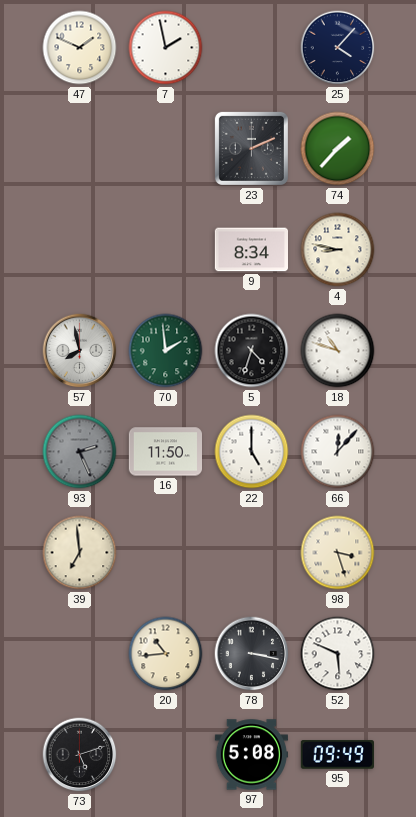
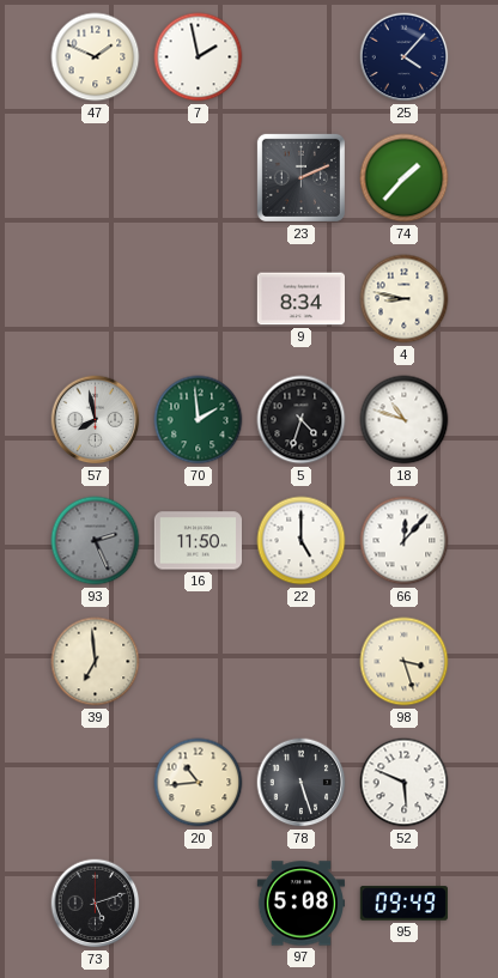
78: 3:17 -> 5:27
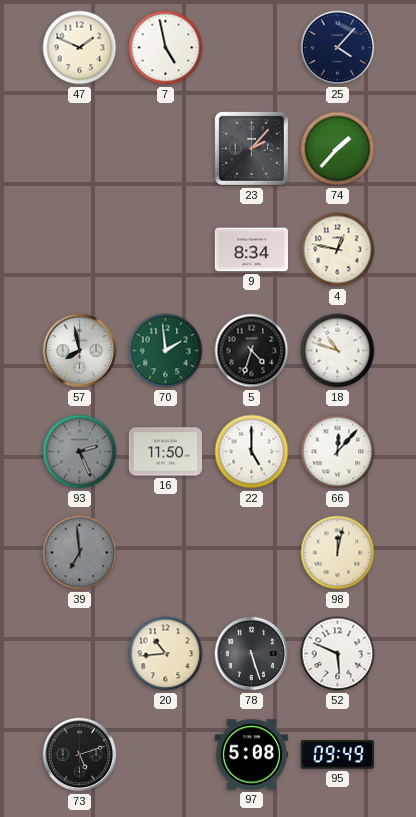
7: 1:58 -> 4:58
23: 2:11 -> 2:07
4: 8:47 -> 12:47
39 dial: cream -> grey
98: 3:27 -> 12:02
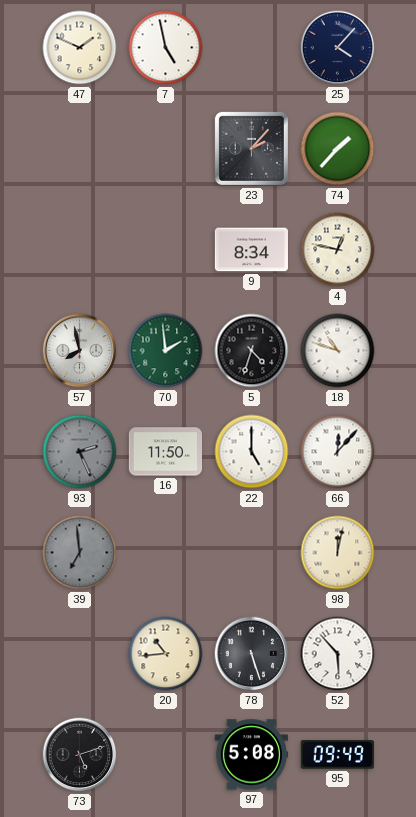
52: 5:49 -> 5:53
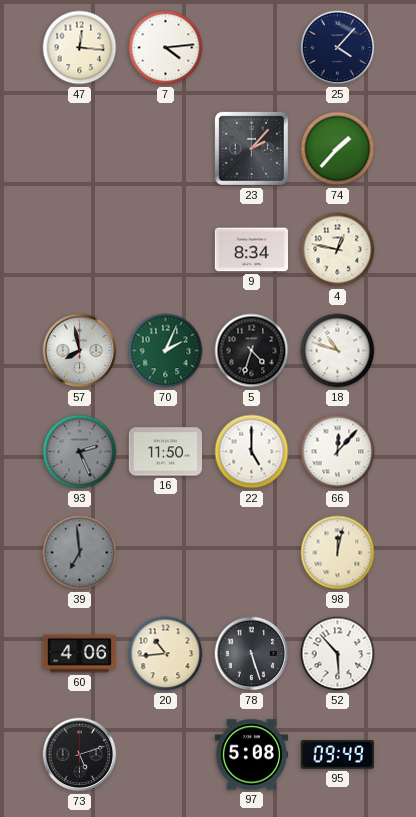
47: 1:49 -> 12:16
7: 4:58 -> 4:14
70: 1:59 -> 2:04
60: none -> 4:06
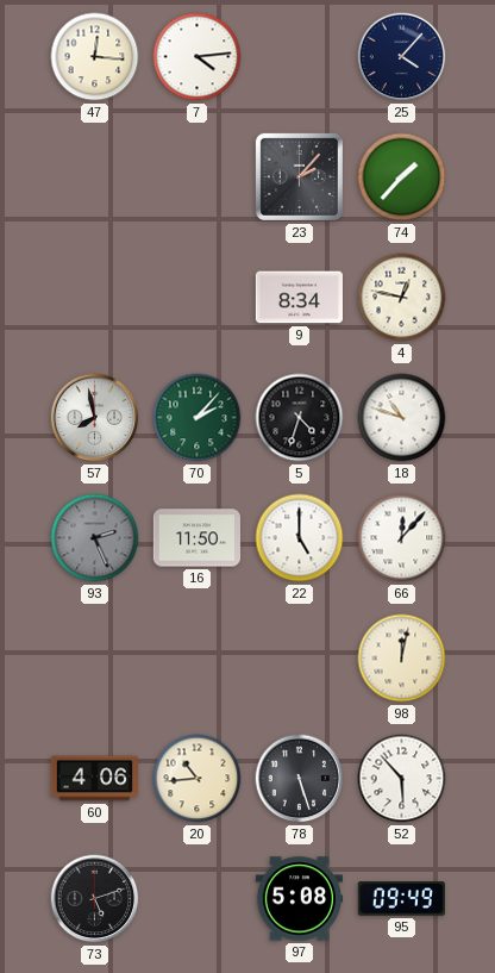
70: 2:04 -> 2:07
39: 6:59 -> none
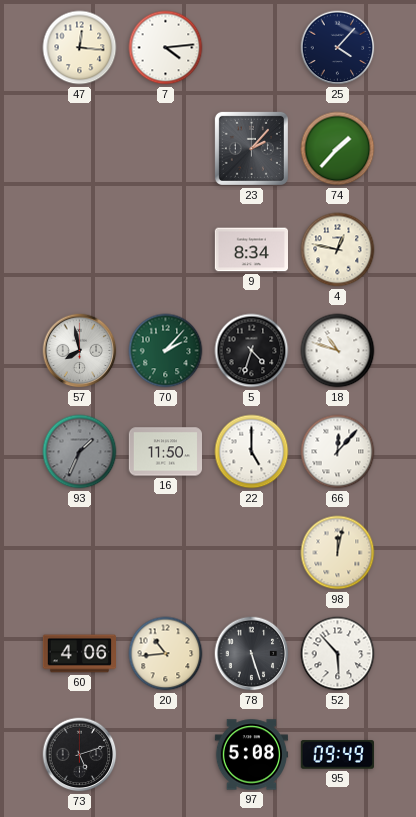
93: 2:26 -> 1:34
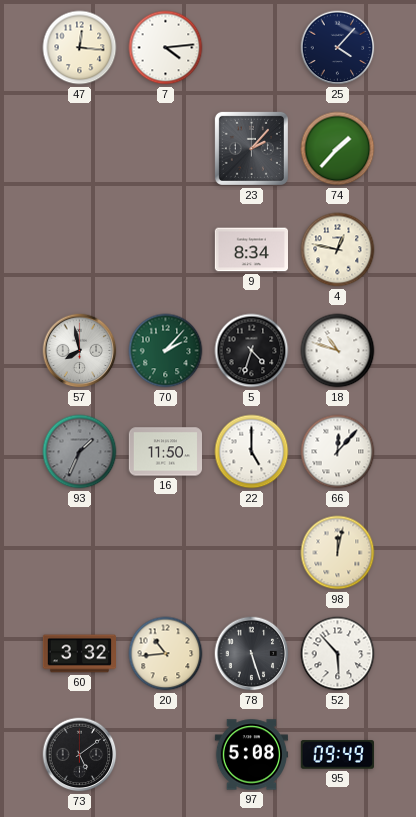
60: 4:06 -> 3:32
73: 5:12 -> 5:09
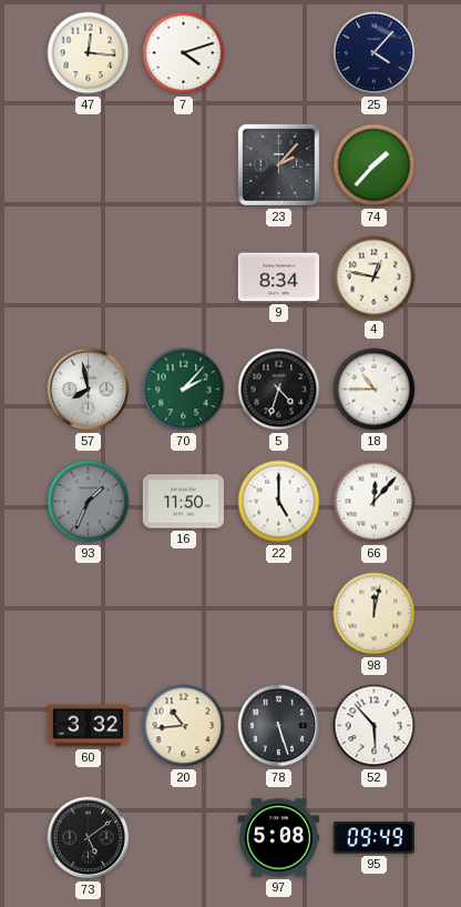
7: 4:14 -> 4:12
18: 10:48 -> 10:45
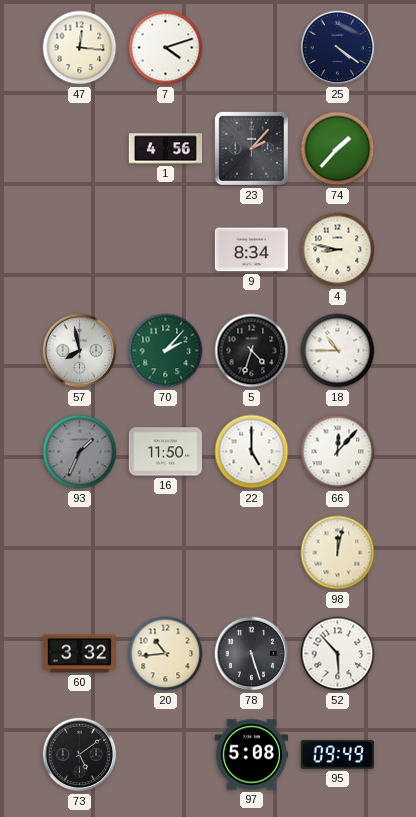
25: 4:07 -> 4:21
1: none -> 4:56
4: 12:47 -> 8:47
